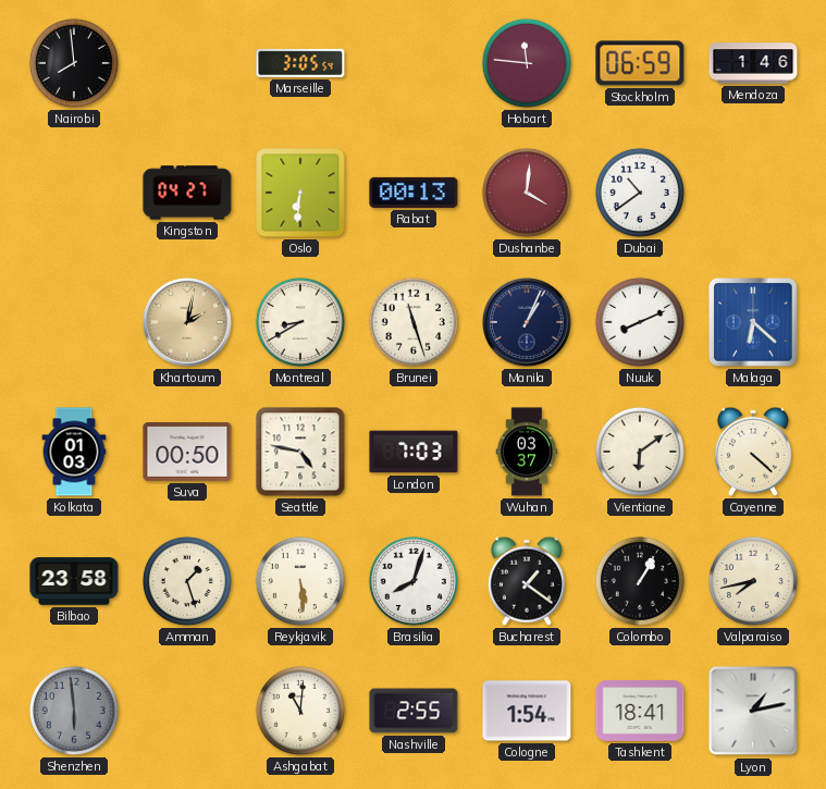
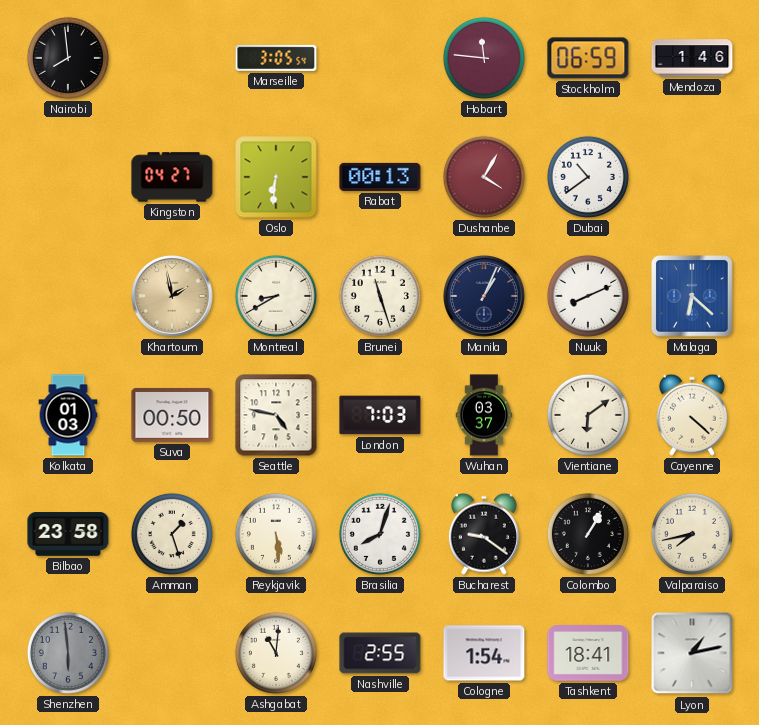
Dushanbe: 4:01 -> 4:05
Khartoum: 2:02 -> 1:58
Bucharest: 1:21 -> 9:21
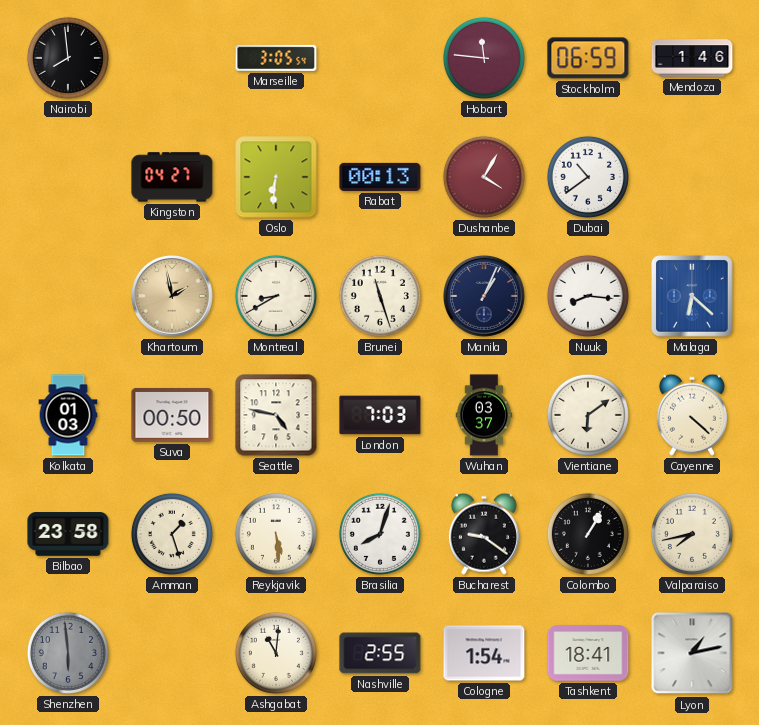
Nuuk: 8:11 -> 8:16
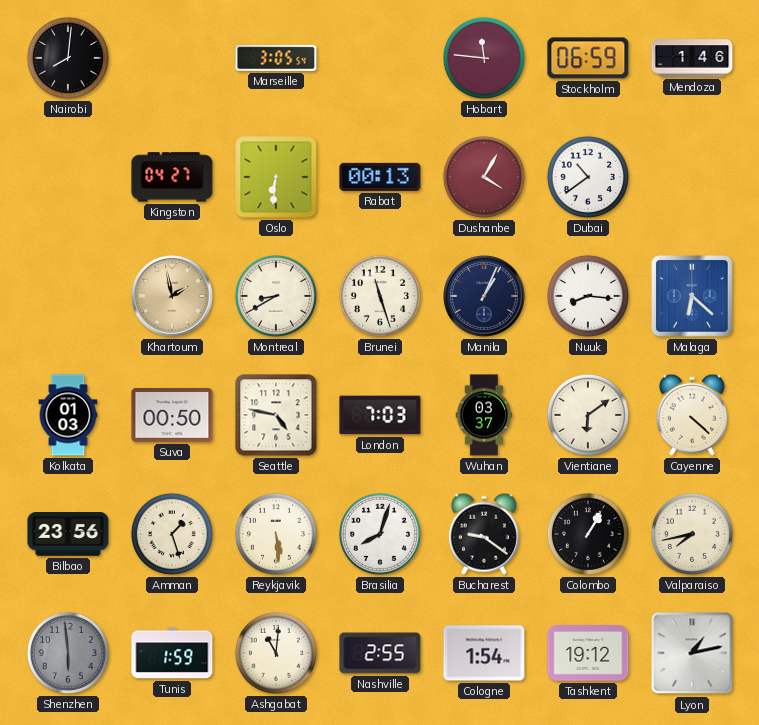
Nairobi: 7:59 -> 8:01
Bilbao: 23:58 -> 23:56
Tunis: none -> 1:59
Tashkent: 18:41 -> 19:12
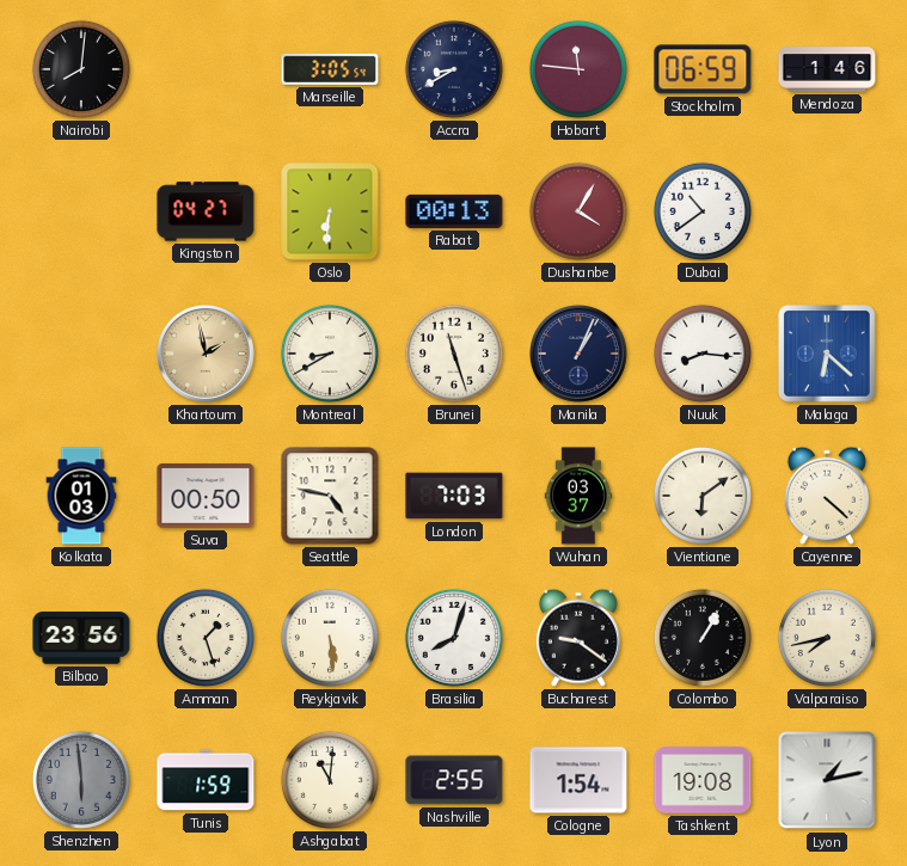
Accra: none -> 8:40
Tashkent: 19:12 -> 19:08
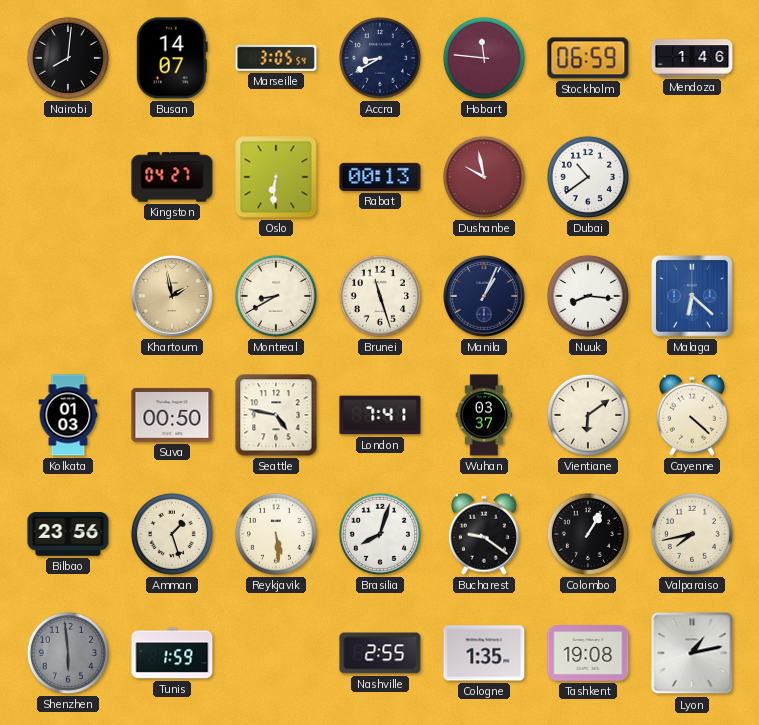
Busan: none -> 14:07
Dushanbe: 4:05 -> 9:58
London: 7:03 -> 7:41
Ashgabat: 11:01 -> none
Cologne: 1:54 -> 1:35
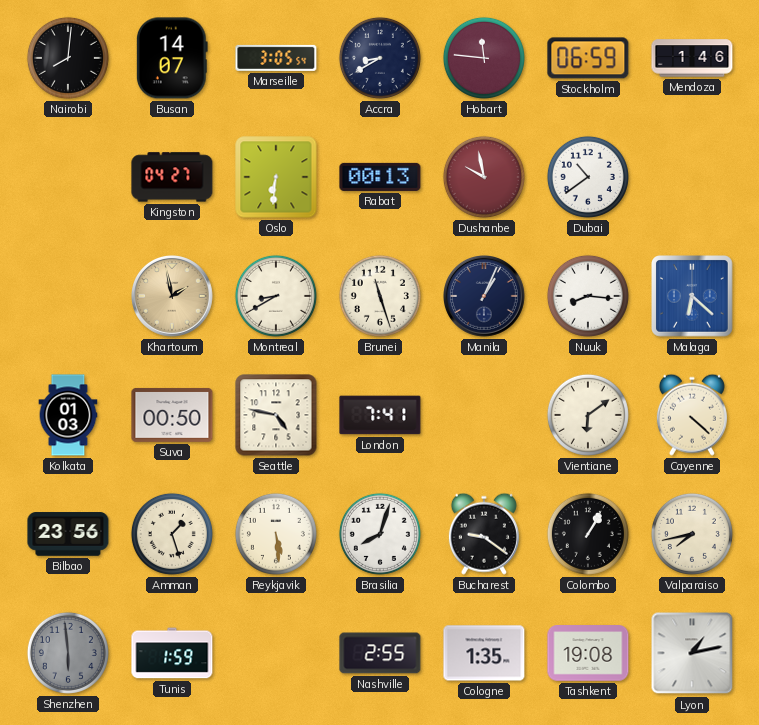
Wuhan: 03:37 -> none
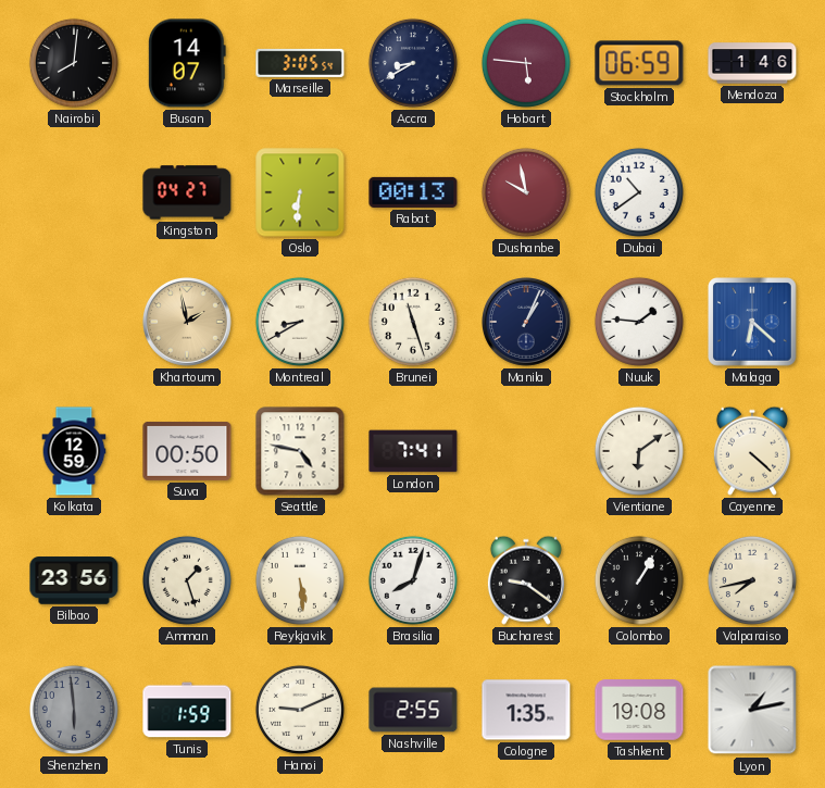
Hobart: 11:46 -> 5:46
Nuuk: 8:16 -> 1:46
Kolkata: 01:03 -> 12:59
Hanoi: none -> 9:11
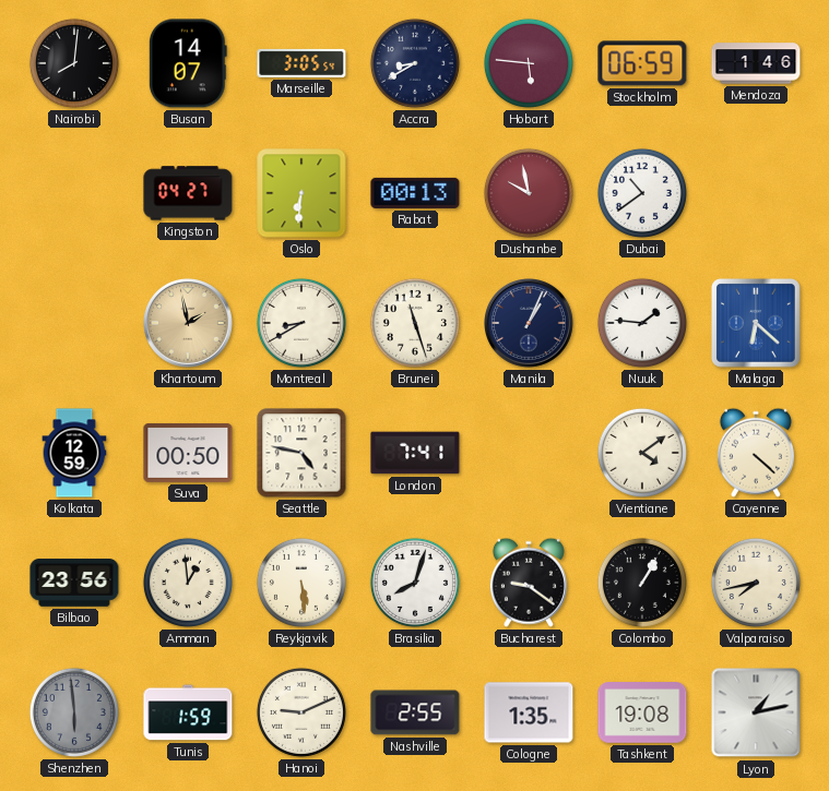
Vientiane: 6:09 -> 4:09
Amman: 1:27 -> 12:59
